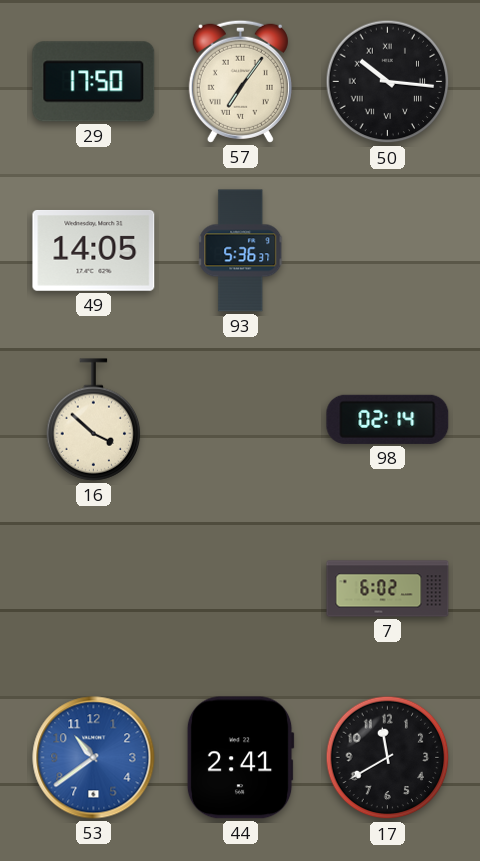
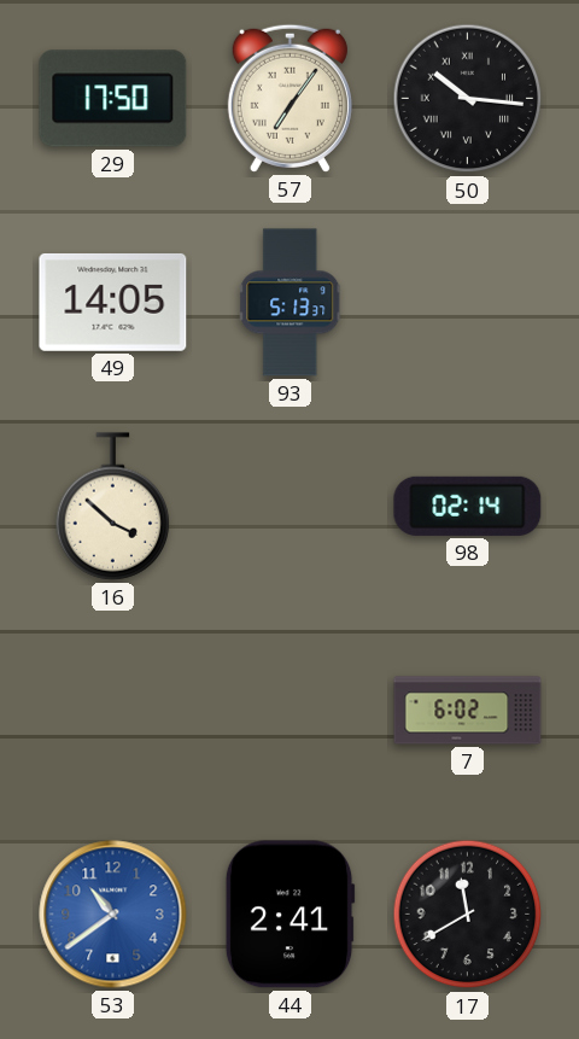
93: 5:36 -> 5:13
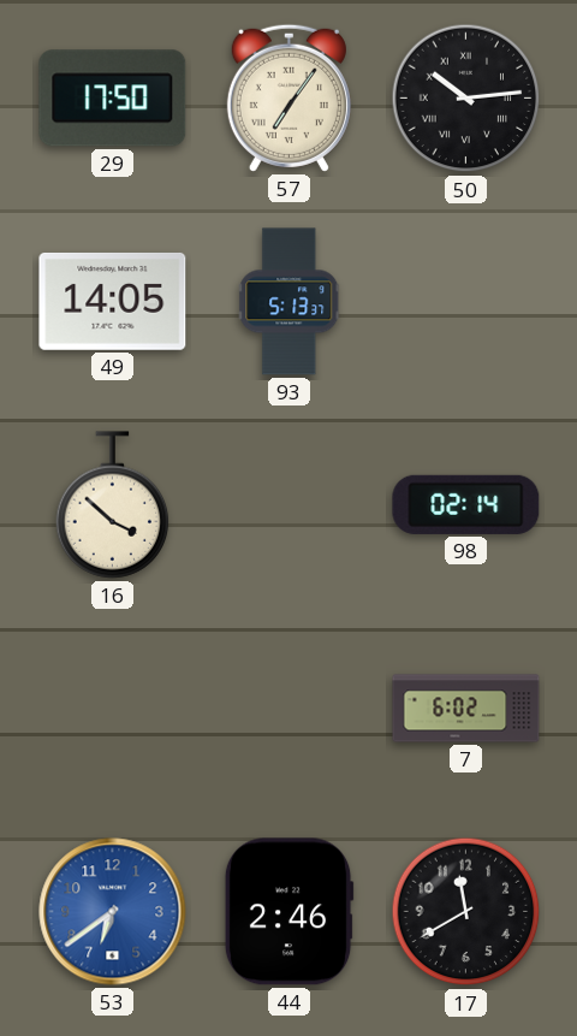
50: 10:16 -> 10:14
53: 10:39 -> 6:39
44: 2:41 -> 2:46
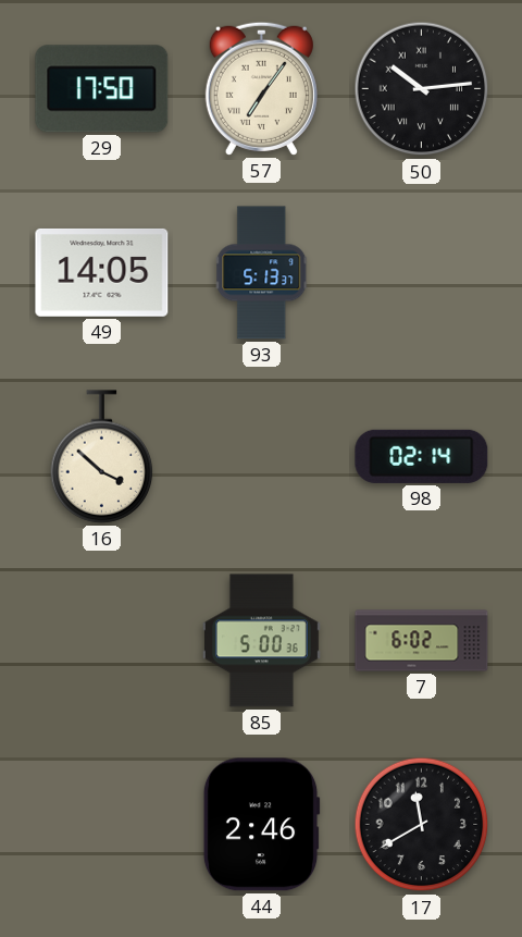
85: none -> 5:00
53: 6:39 -> none
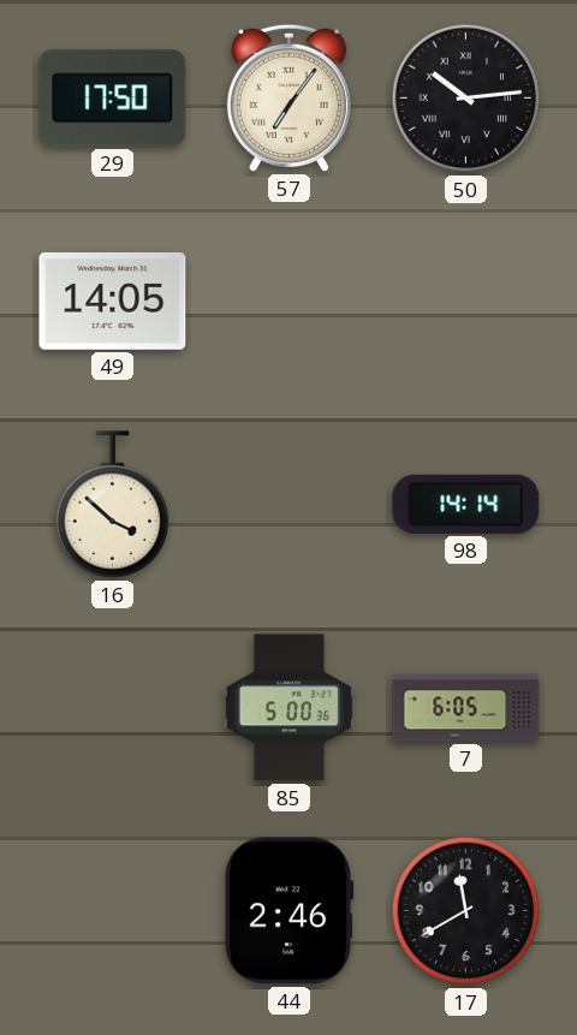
93: 5:13 -> none
98: 02:14 -> 14:14
7: 6:02 -> 6:05
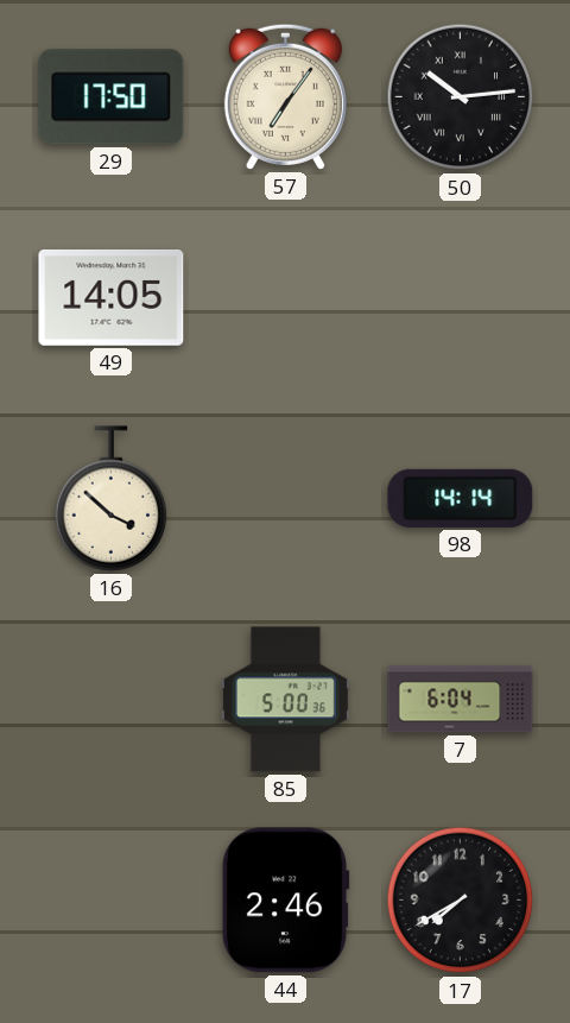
7: 6:05 -> 6:04
17: 11:40 -> 7:40
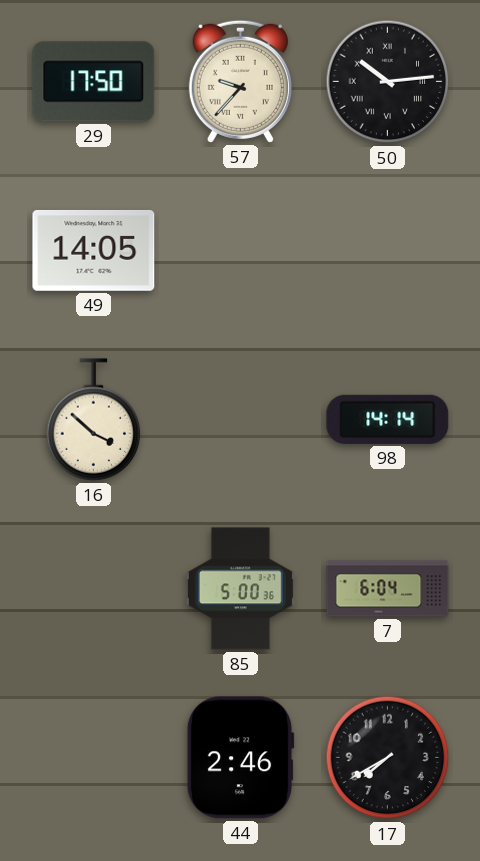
57: 7:06 -> 9:37
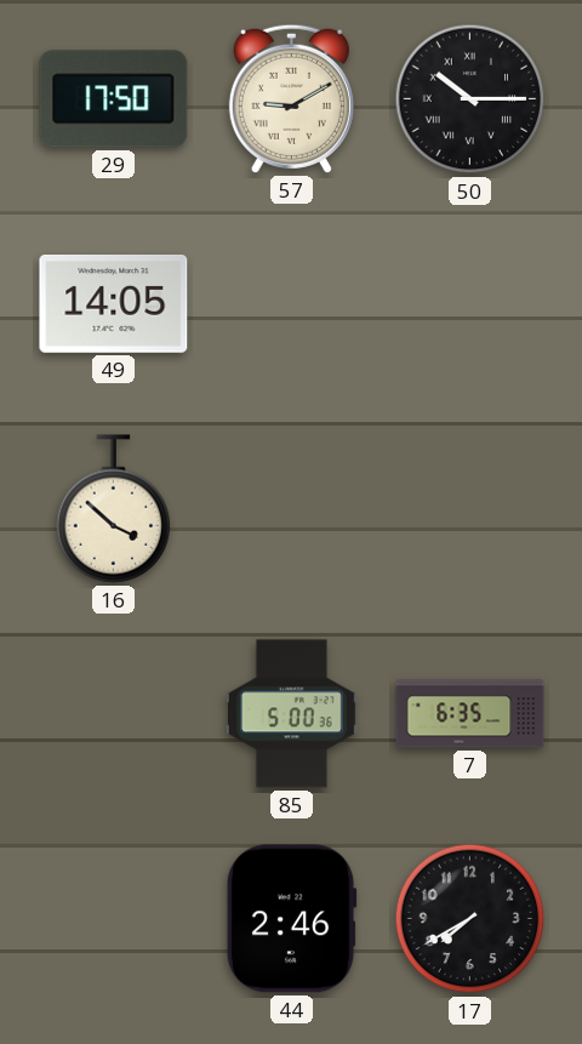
57: 9:37 -> 9:10
50: 10:14 -> 10:15
98: 14:14 -> none
7: 6:04 -> 6:35
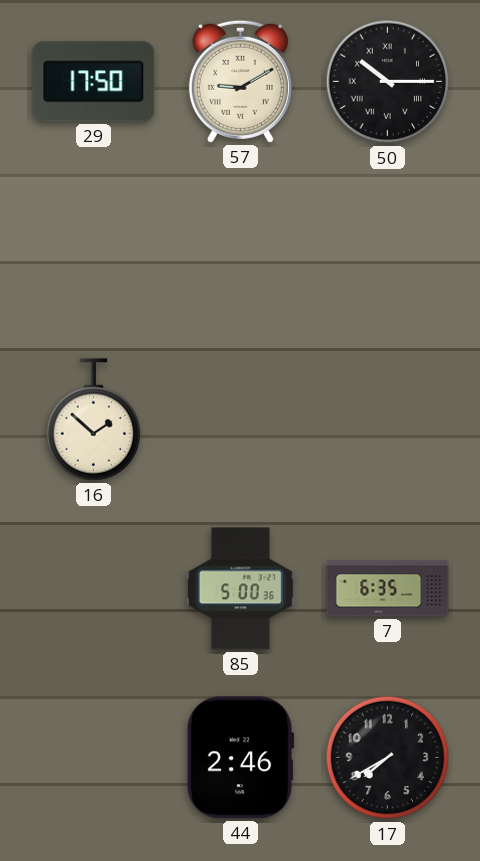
49: 14:05 -> none
16: 3:52 -> 1:52
